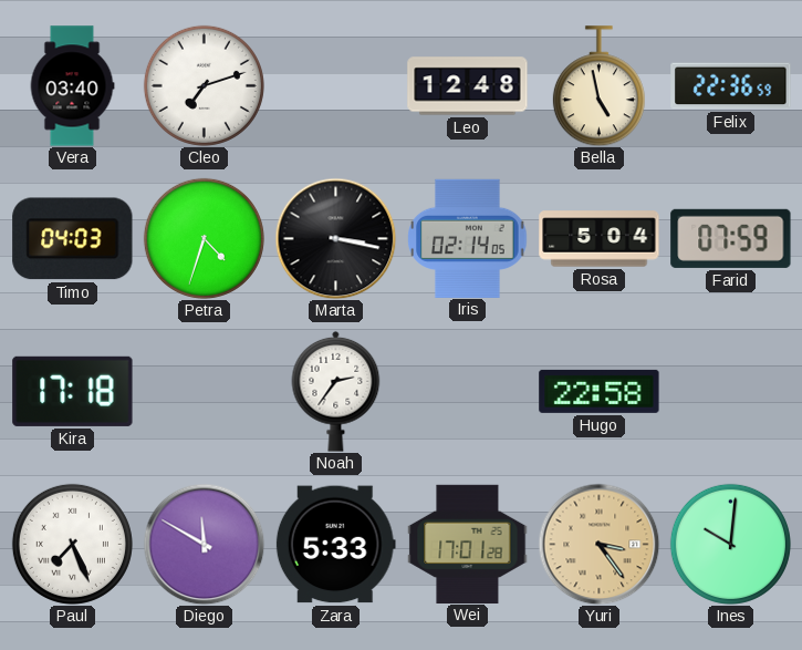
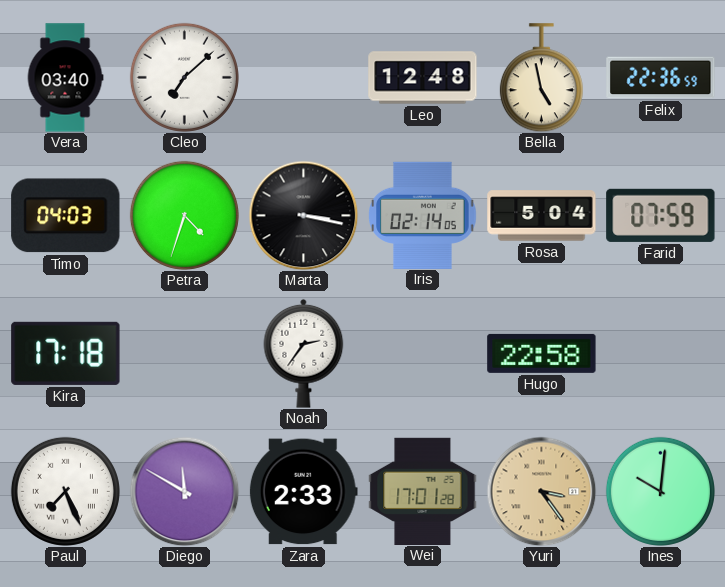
Cleo: 7:12 -> 7:08
Zara: 5:33 -> 2:33
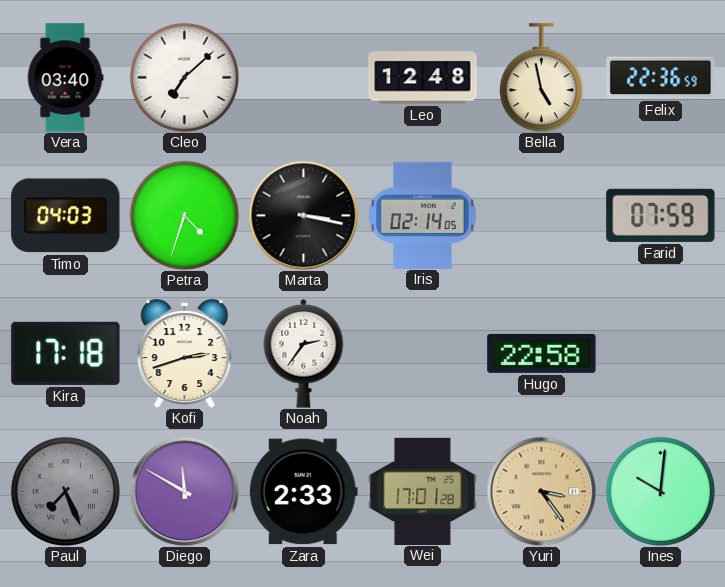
Rosa: 5:04 -> none
Kofi: none -> 2:42
Paul dial: white -> grey
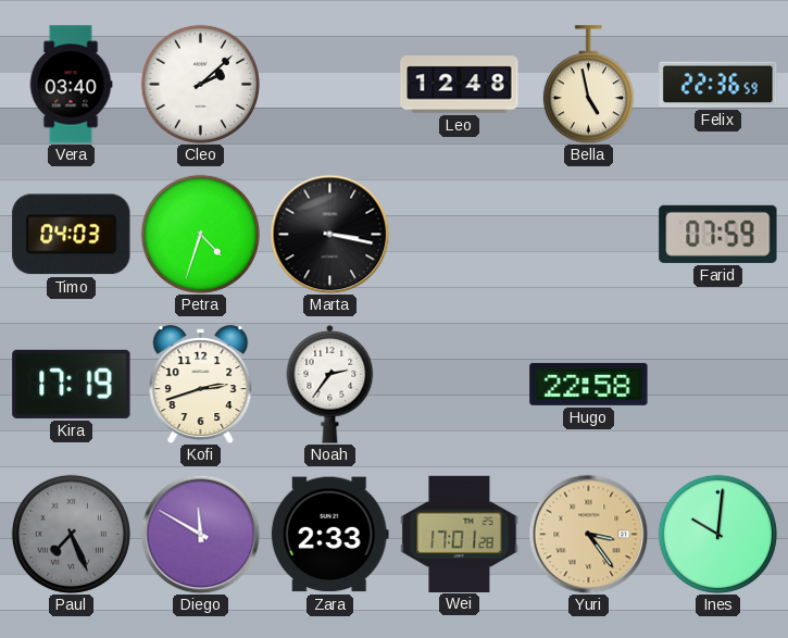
Cleo: 7:08 -> 2:08
Iris: 02:14 -> none
Kira: 17:18 -> 17:19
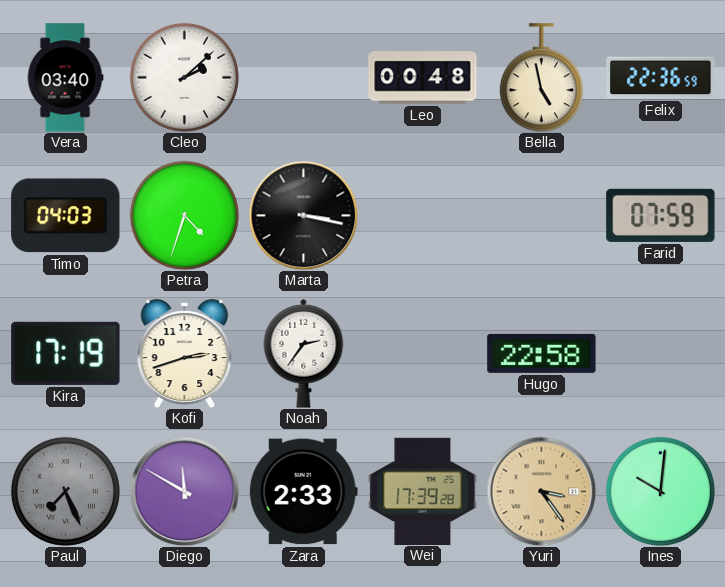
Leo: 12:48 -> 00:48
Wei: 17:01 -> 17:39
